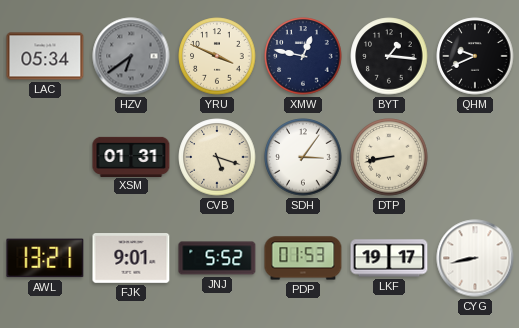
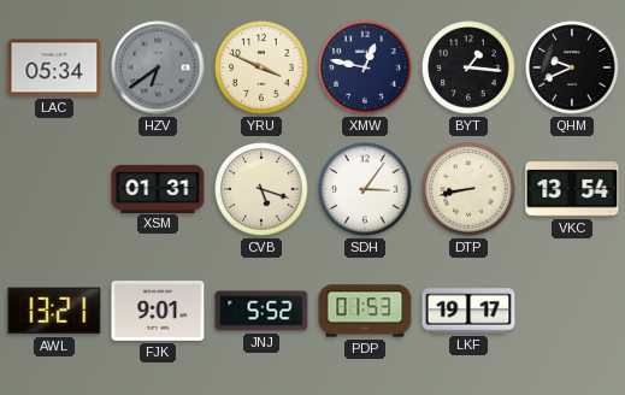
VKC: none -> 13:54
CYG: 8:43 -> none
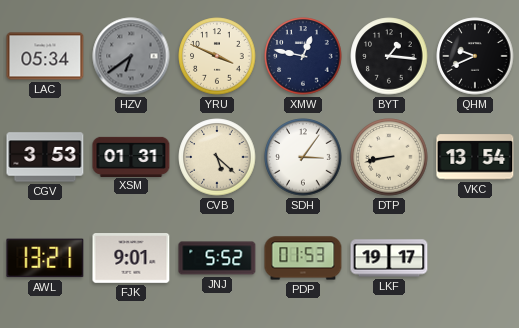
CGV: none -> 3:53
CVB: 5:18 -> 5:22
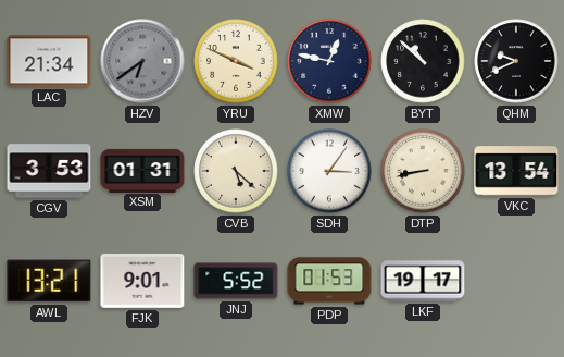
LAC: 05:34 -> 21:34
BYT: 1:16 -> 10:52
